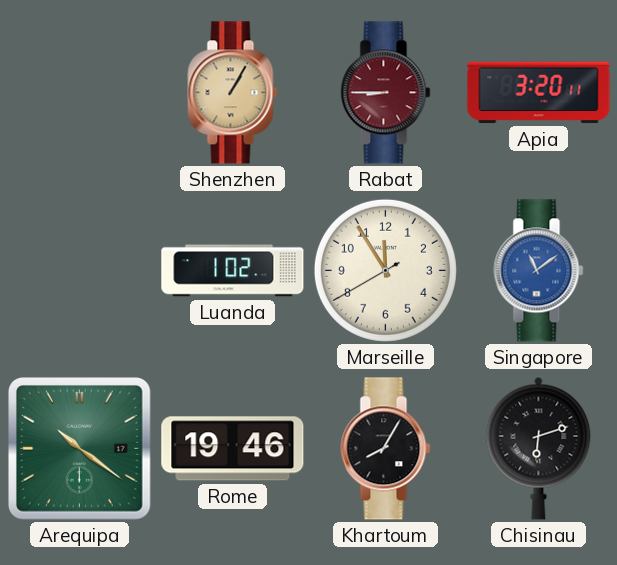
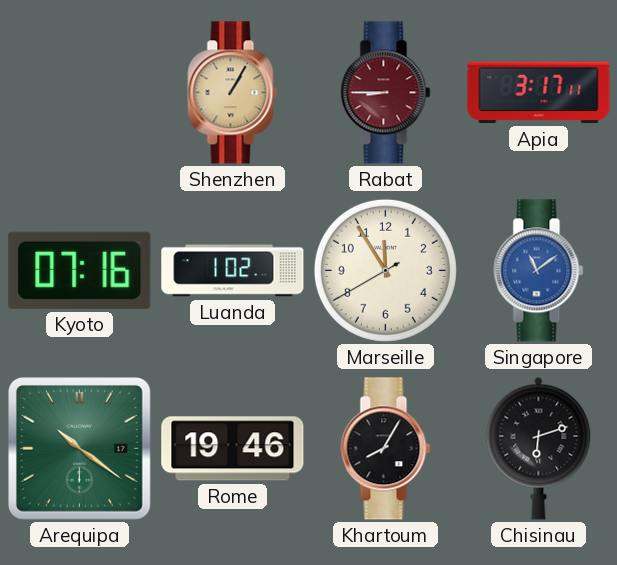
Apia: 3:20 -> 3:17
Kyoto: none -> 07:16
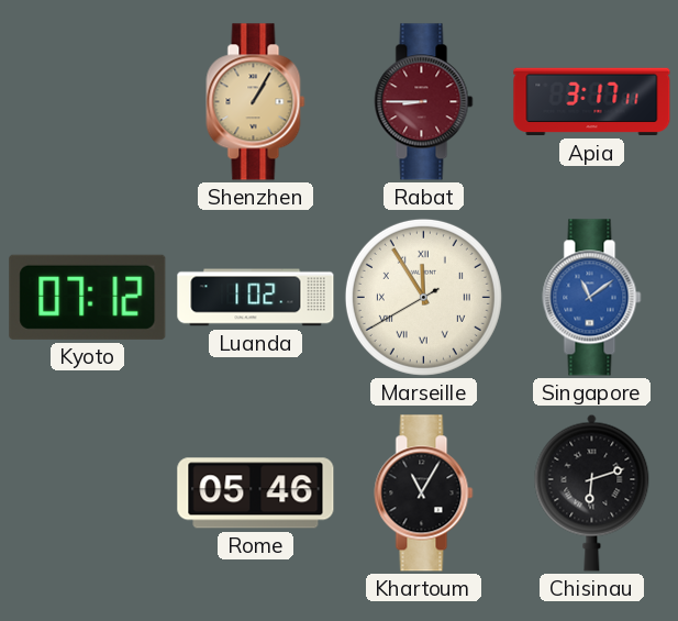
Kyoto: 07:16 -> 07:12
Marseille numerals: Arabic -> Roman
Arequipa: 10:21 -> none
Rome: 19:46 -> 05:46
Khartoum: 8:05 -> 11:05
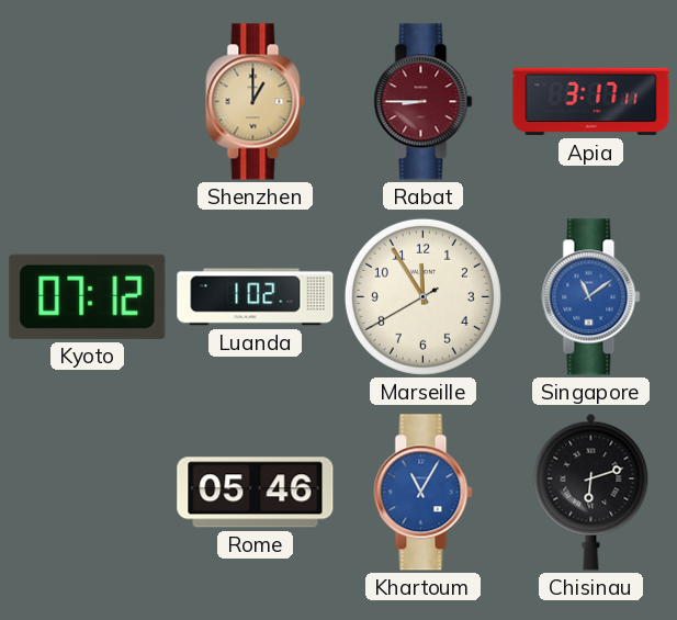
Shenzhen: 1:05 -> 1:00
Marseille numerals: Roman -> Arabic
Khartoum dial: black -> blue
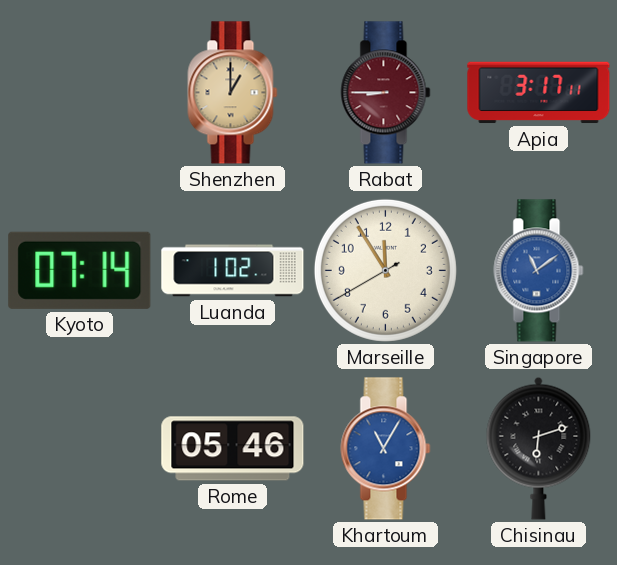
Kyoto: 07:12 -> 07:14
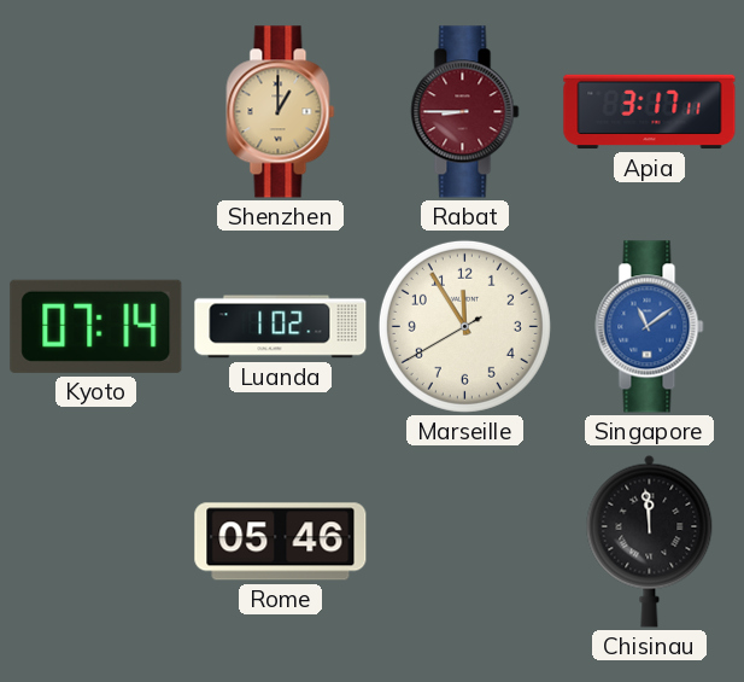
Khartoum: 11:05 -> none
Chisinau: 6:12 -> 11:59
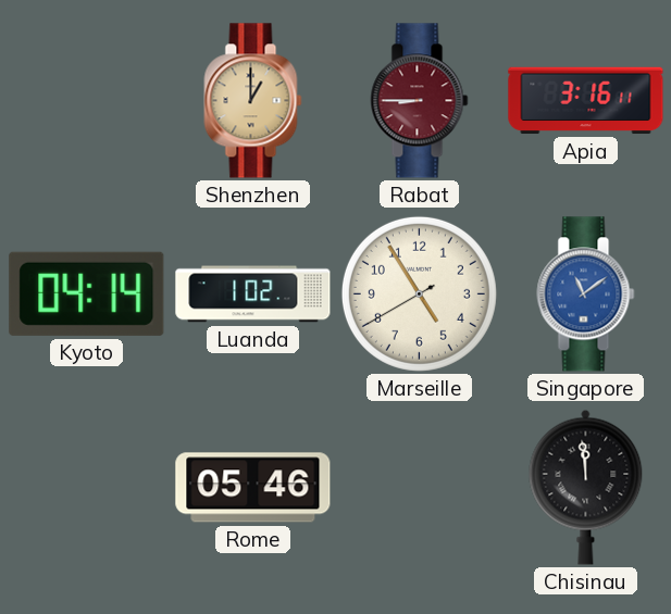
Apia: 3:17 -> 3:16
Kyoto: 07:14 -> 04:14
Marseille: 11:54 -> 4:54
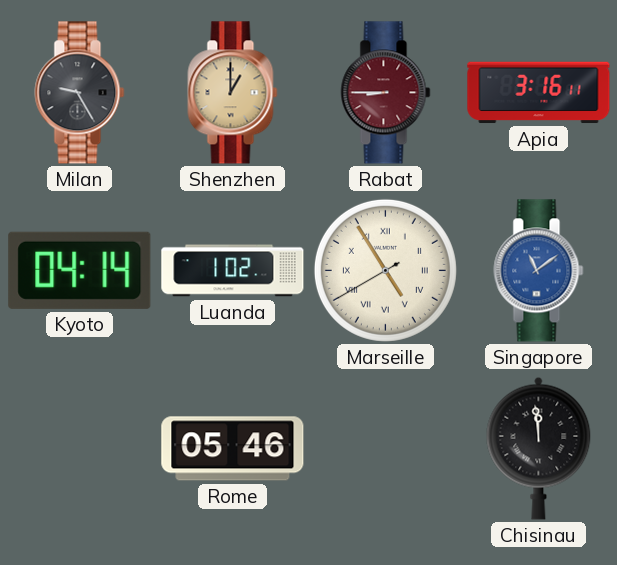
Milan: none -> 9:25
Marseille numerals: Arabic -> Roman
